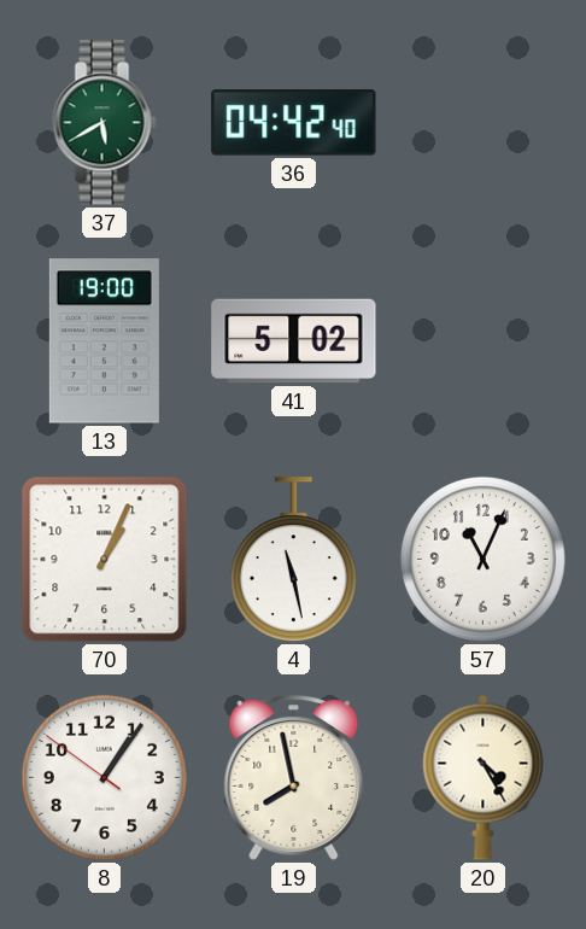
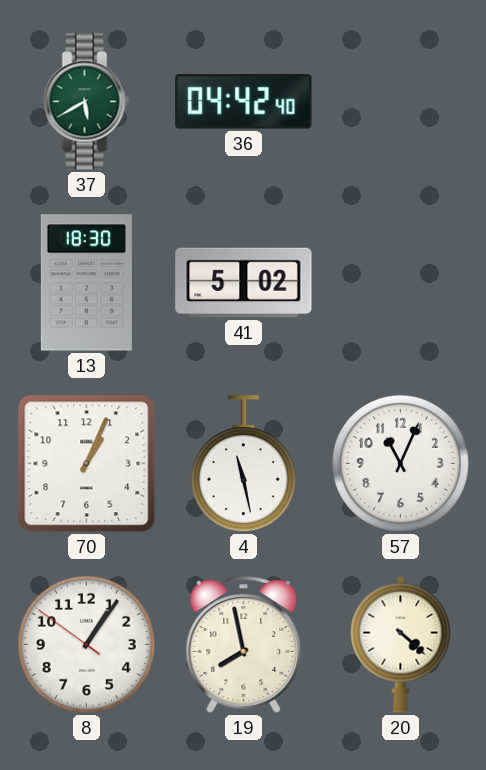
13: 19:00 -> 18:30
20: 4:25 -> 4:22
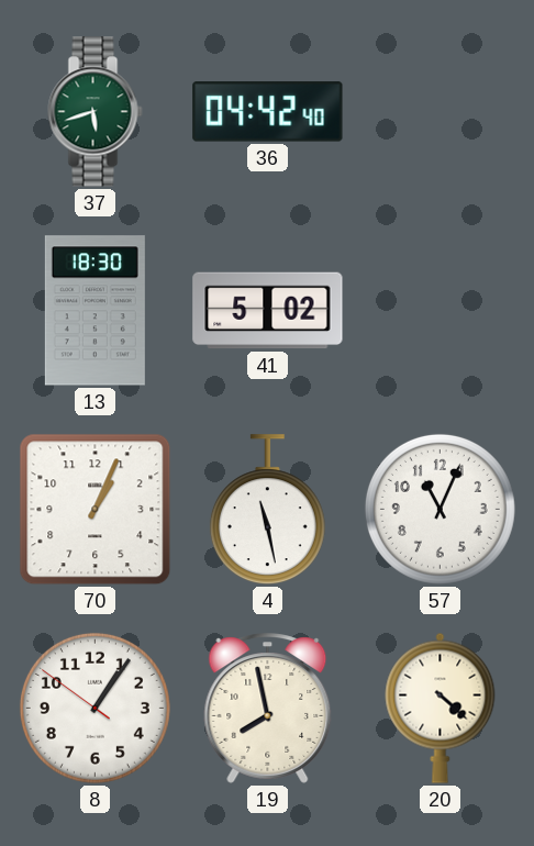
37: 5:40 -> 5:42
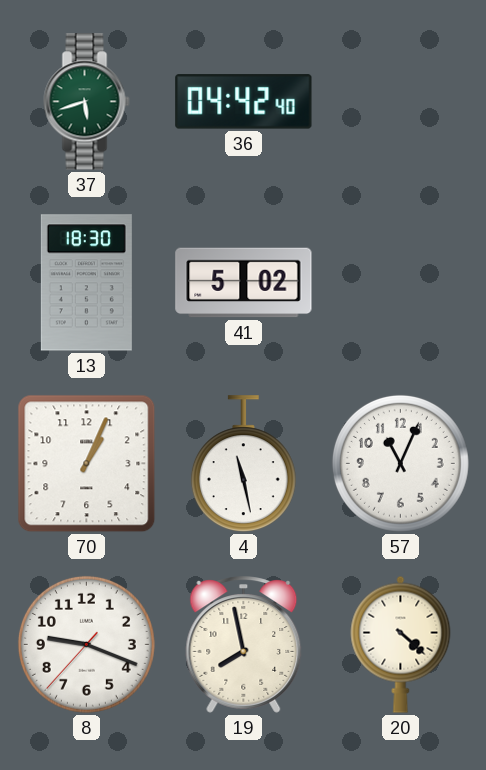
8: 1:05 -> 9:18
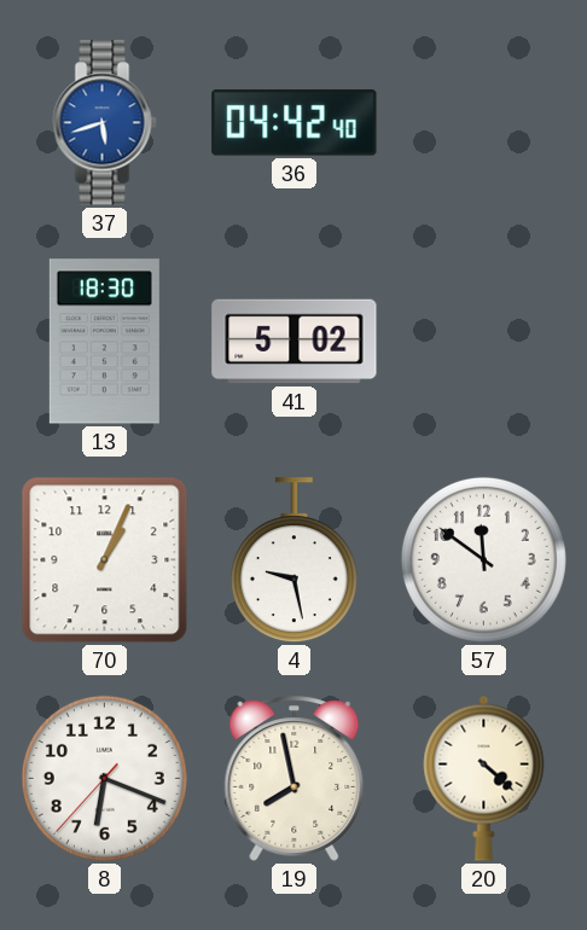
37 dial: green -> blue
4: 11:28 -> 9:28
57: 11:04 -> 11:51
8: 9:18 -> 6:18
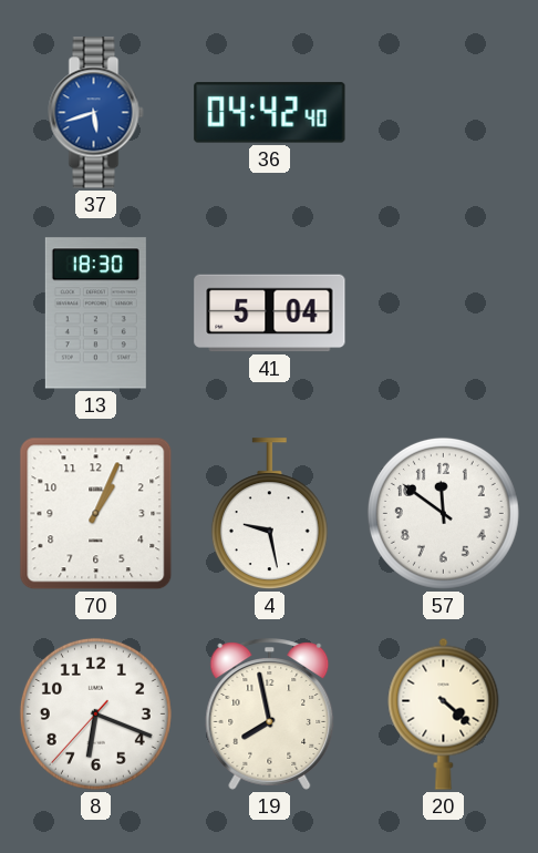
41: 5:02 -> 5:04
